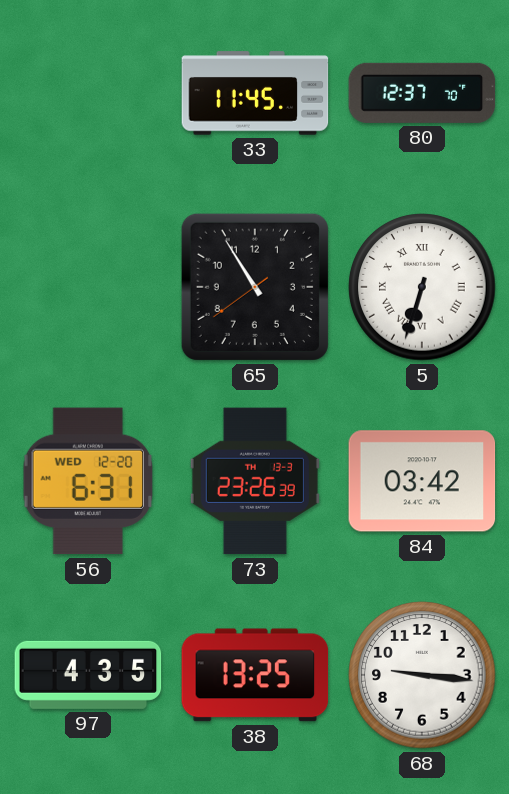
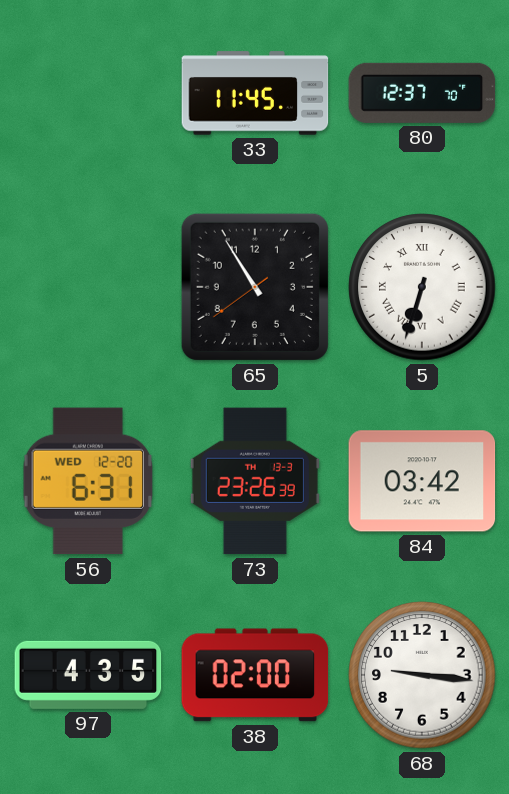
38: 13:25 -> 02:00
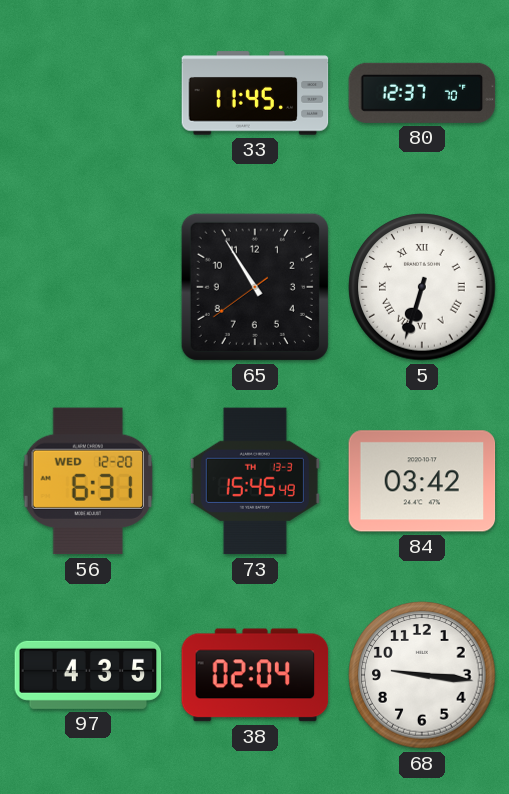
73: 23:26 -> 15:45
38: 02:00 -> 02:04
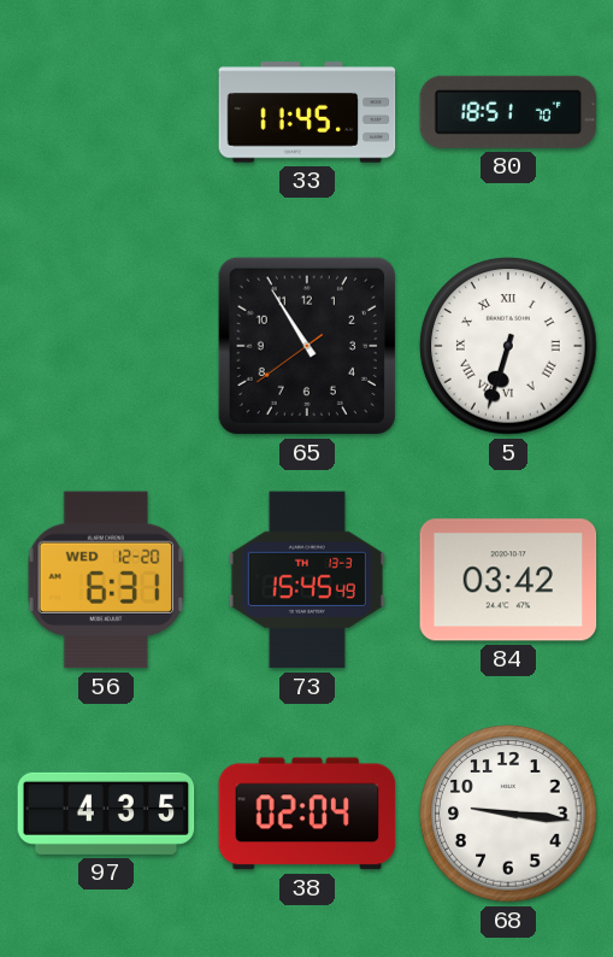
80: 12:37 -> 18:51
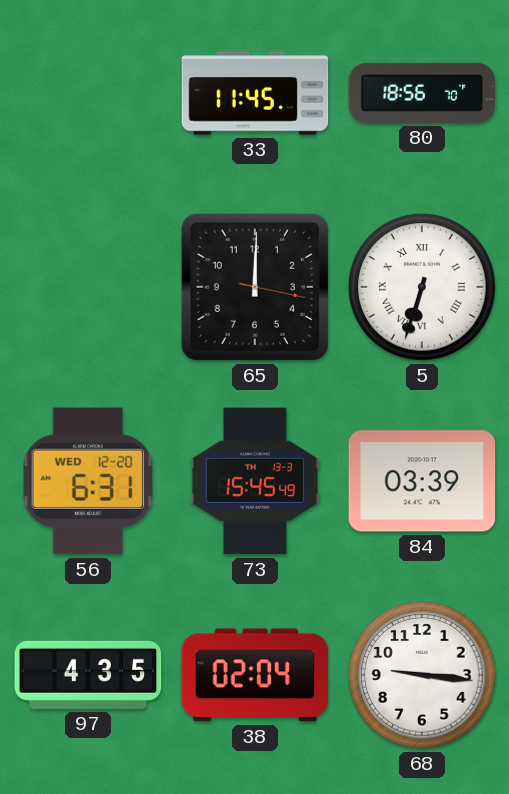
80: 18:51 -> 18:56
65: 10:54 -> 12:00
84: 03:42 -> 03:39
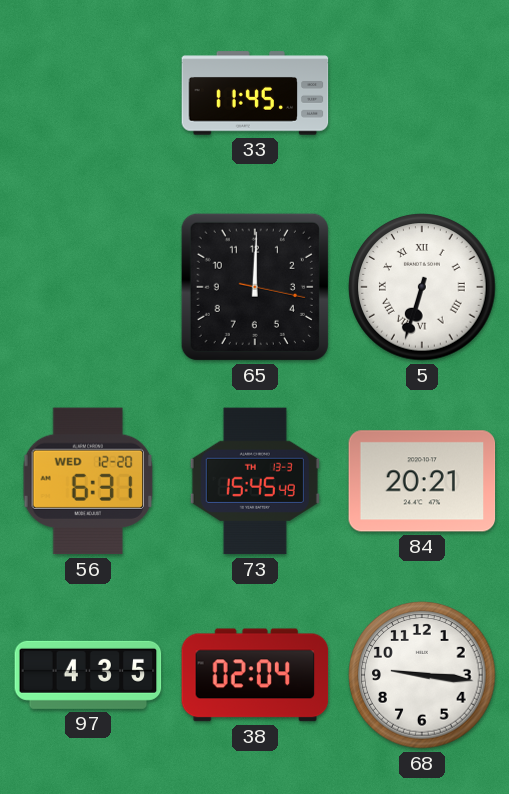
80: 18:56 -> none
84: 03:39 -> 20:21
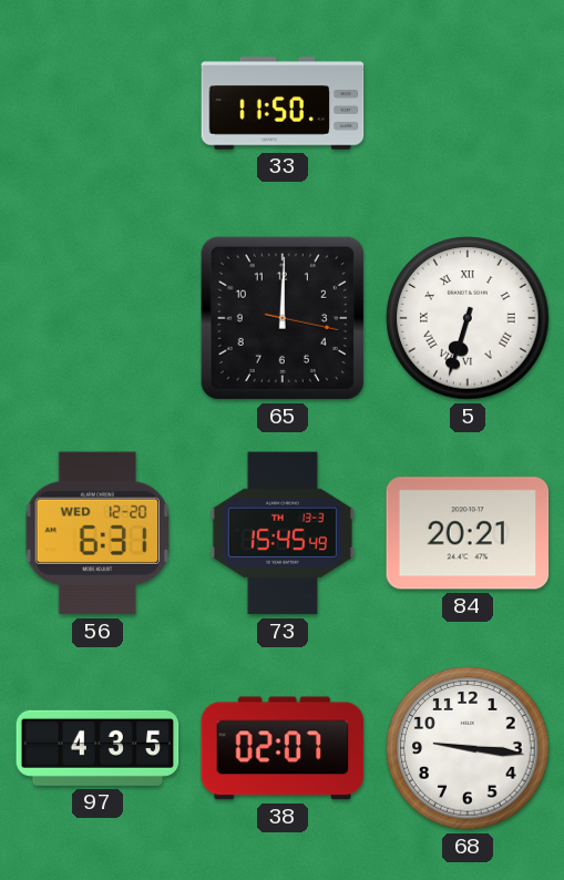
33: 11:45 -> 11:50
38: 02:04 -> 02:07
